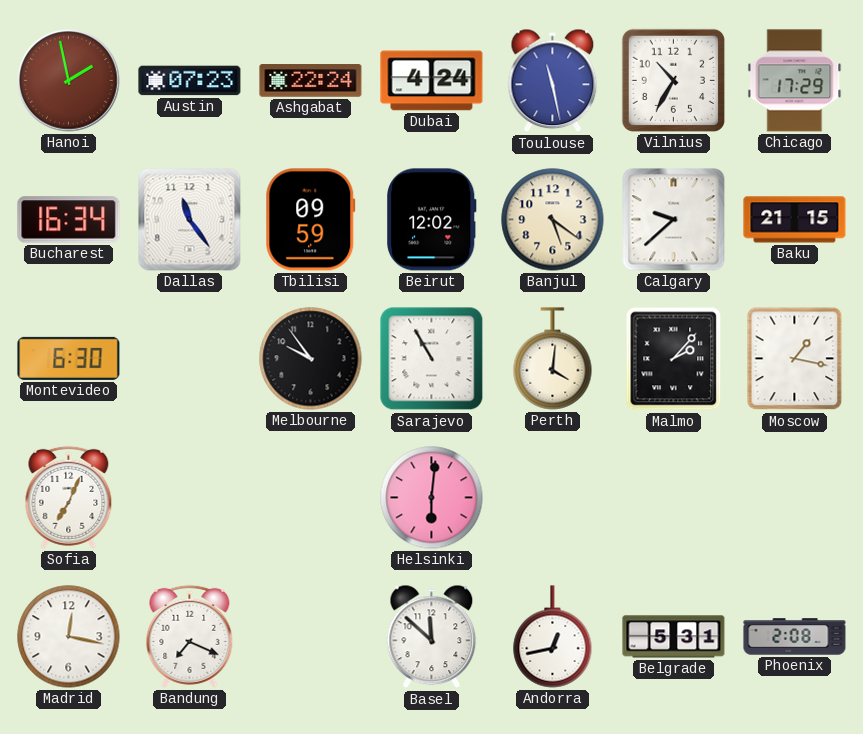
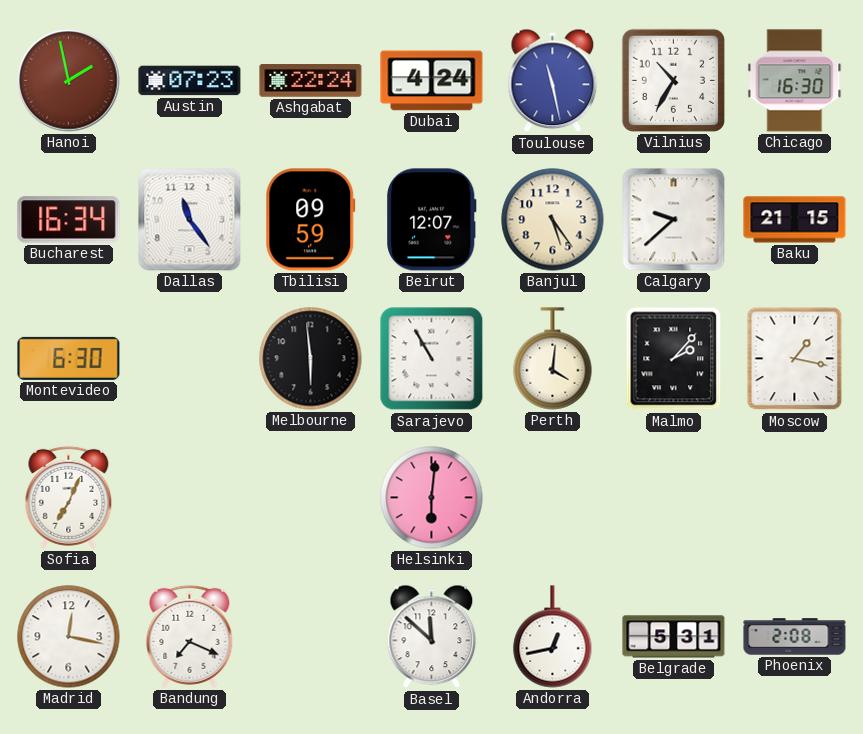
Chicago: 17:29 -> 16:30
Beirut: 12:02 -> 12:07
Banjul: 5:21 -> 5:24
Melbourne: 9:54 -> 5:59
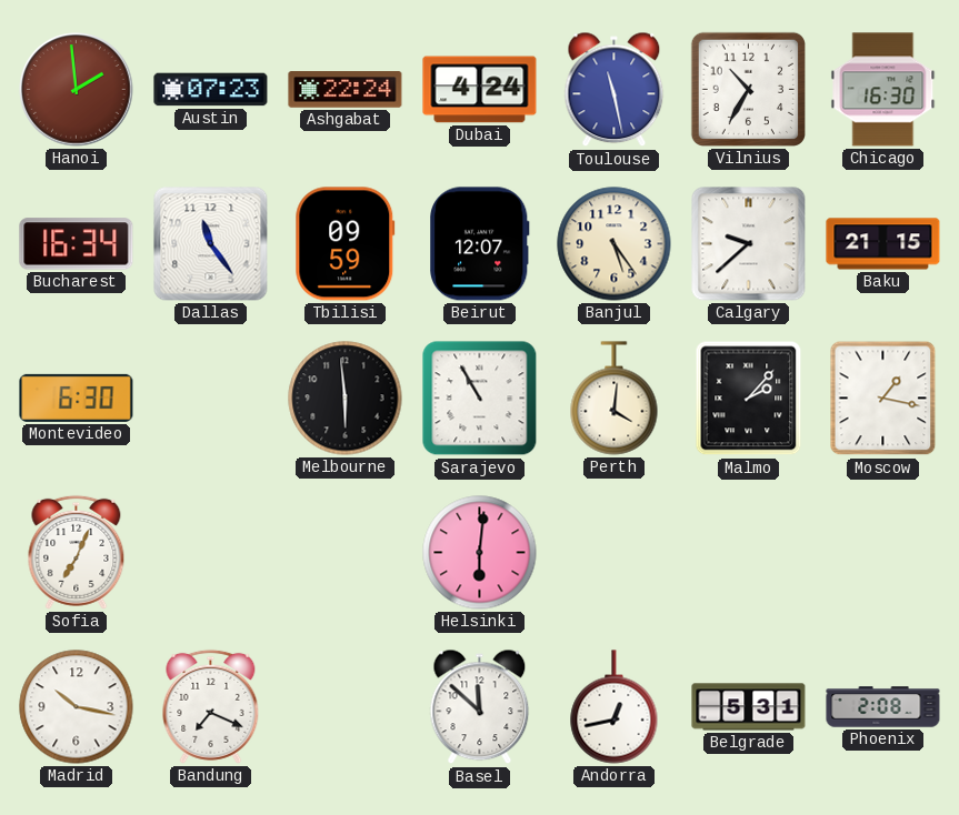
Hanoi: 1:58 -> 1:59
Madrid: 12:17 -> 10:17
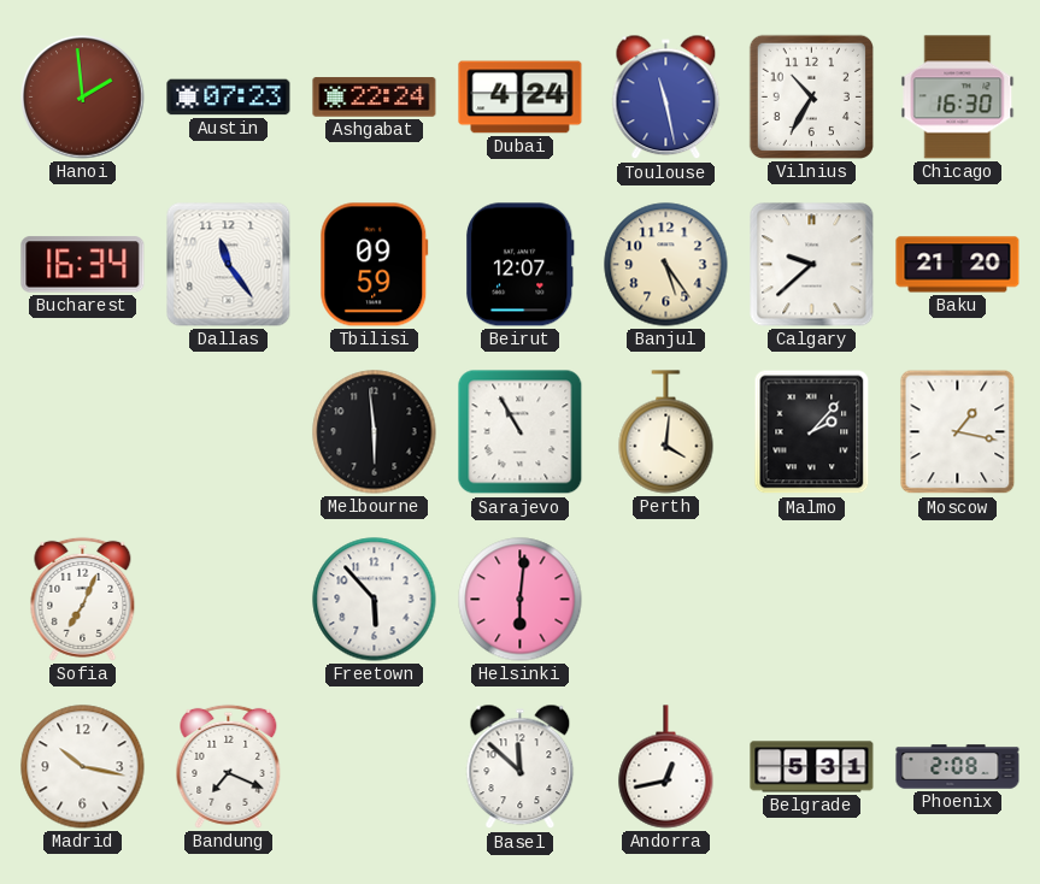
Baku: 21:15 -> 21:20
Montevideo: 6:30 -> none
Freetown: none -> 5:53
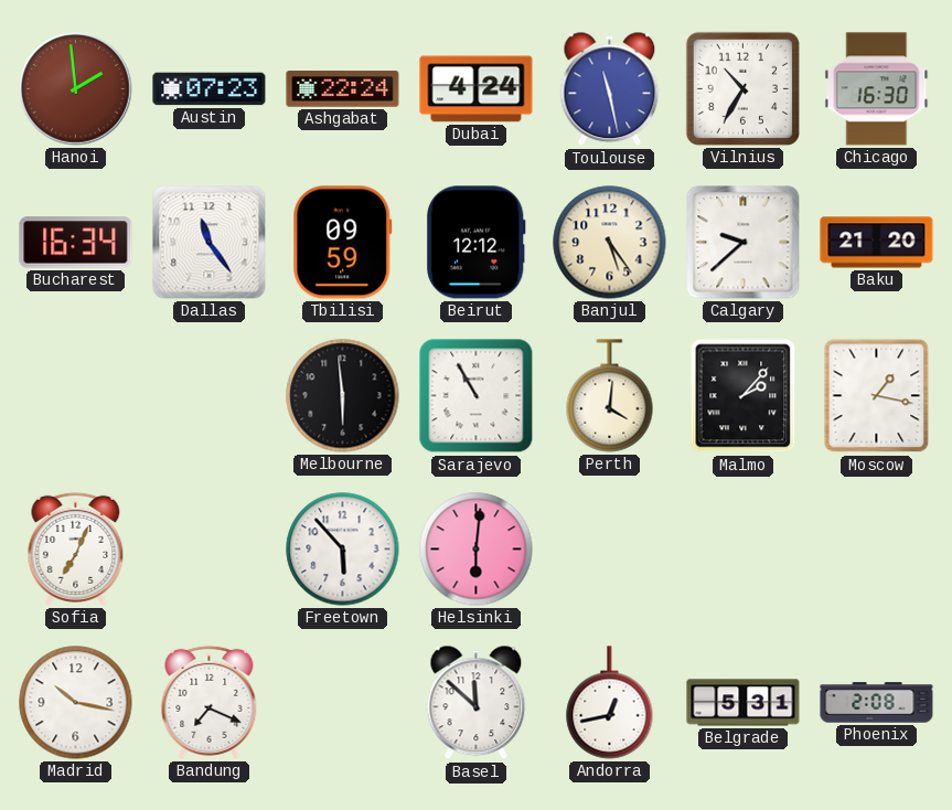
Beirut: 12:07 -> 12:12
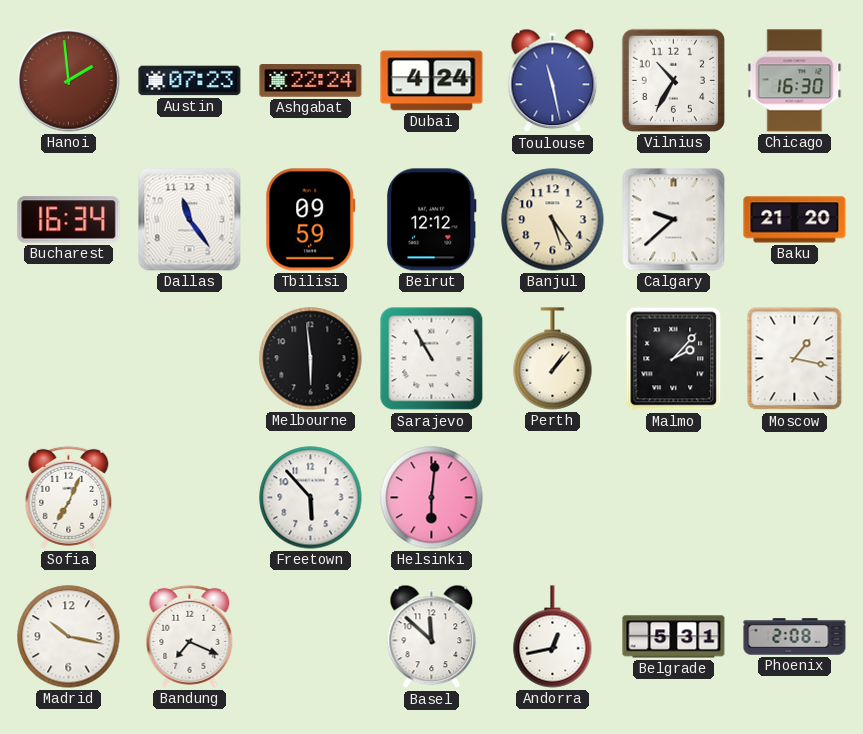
Perth: 4:01 -> 1:07
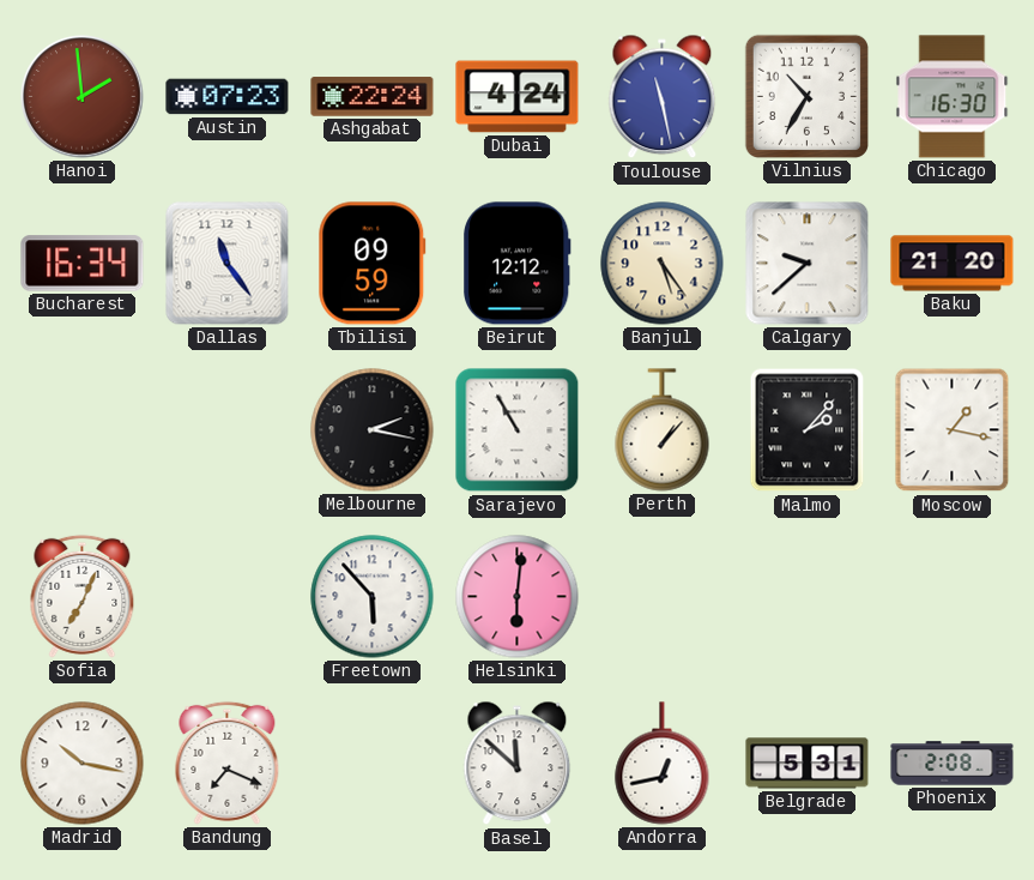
Melbourne: 5:59 -> 2:17
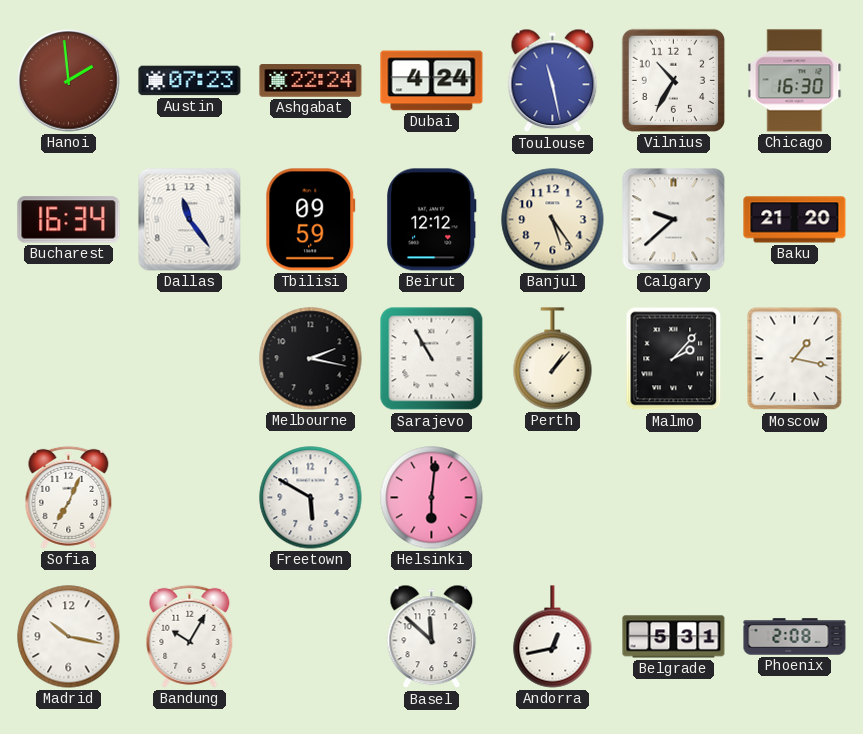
Freetown: 5:53 -> 5:50
Bandung: 7:19 -> 10:05
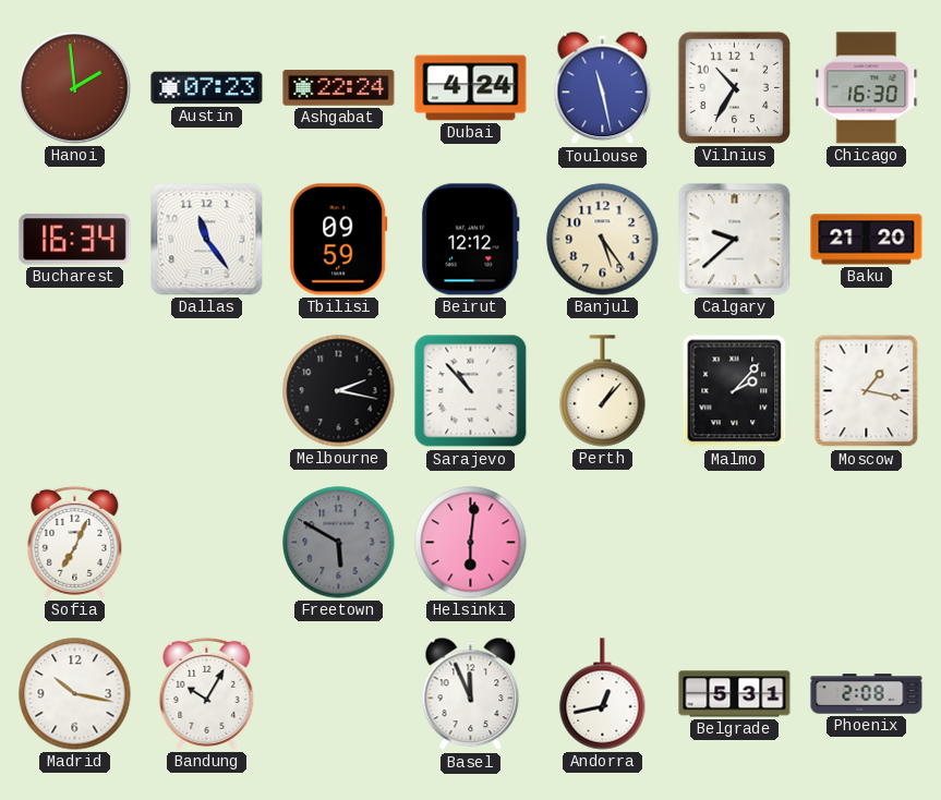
Sarajevo: 10:55 -> 10:53
Freetown dial: white -> grey
Basel: 11:52 -> 11:56
